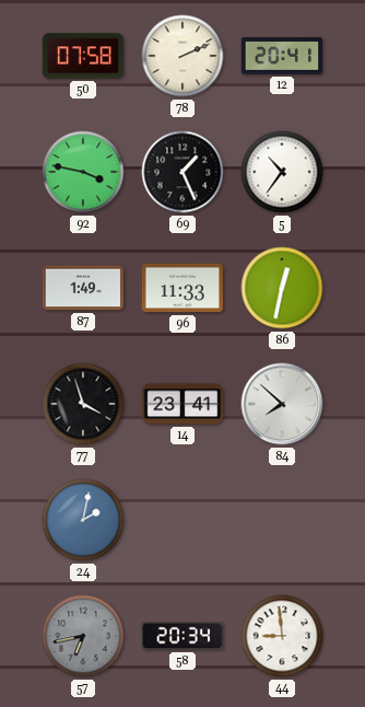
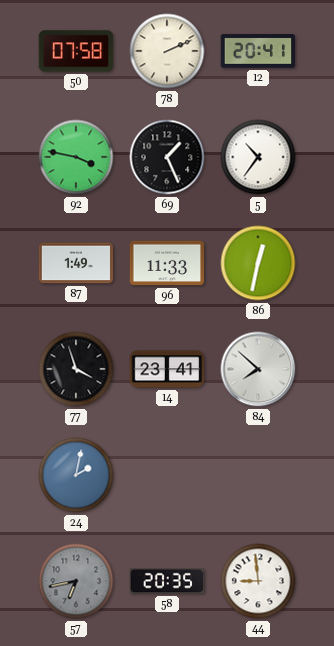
58: 20:34 -> 20:35
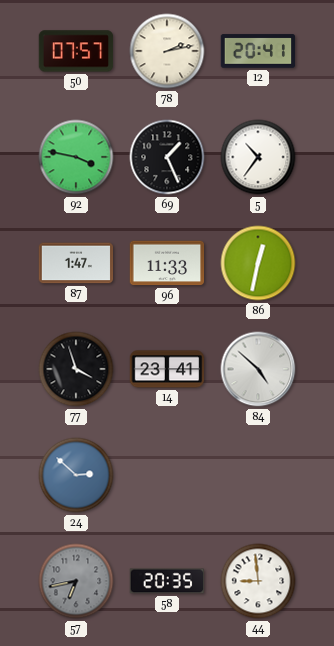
50: 07:58 -> 07:57
78: 2:11 -> 2:13
87: 1:49 -> 1:47
84: 7:52 -> 4:52
24: 2:02 -> 2:52
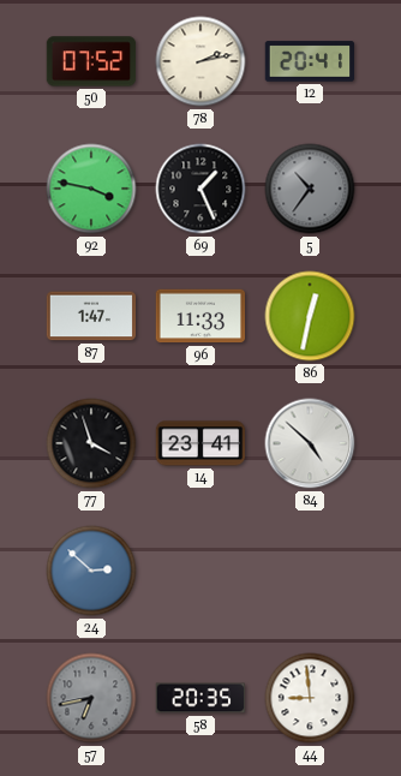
50: 07:57 -> 07:52
5 dial: white -> grey
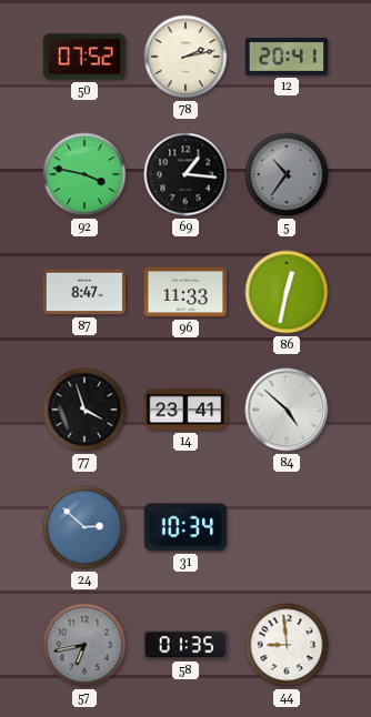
69: 1:26 -> 1:16
87: 1:47 -> 8:47
31: none -> 10:34
58: 20:35 -> 01:35
